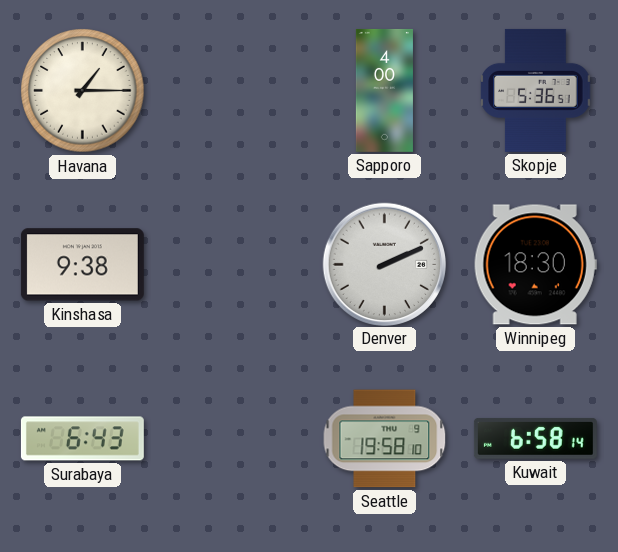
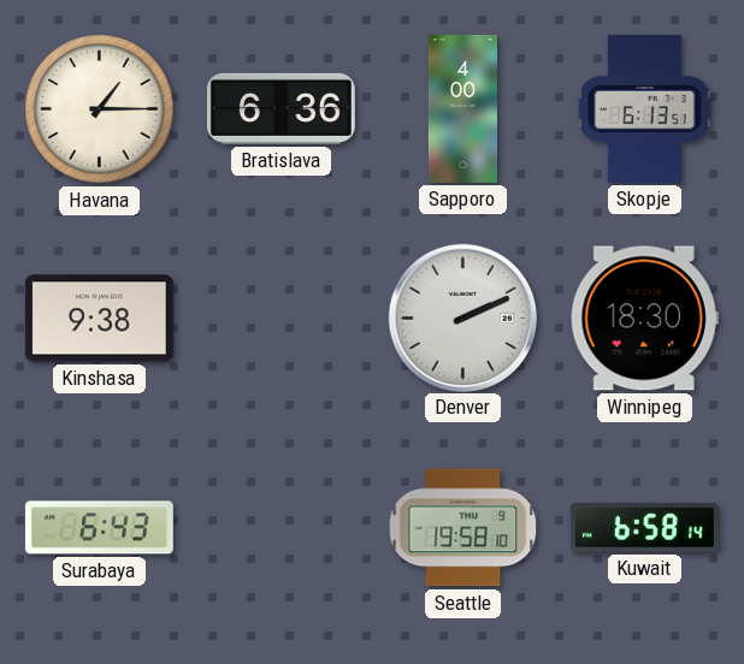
Bratislava: none -> 6:36
Skopje: 5:36 -> 6:13
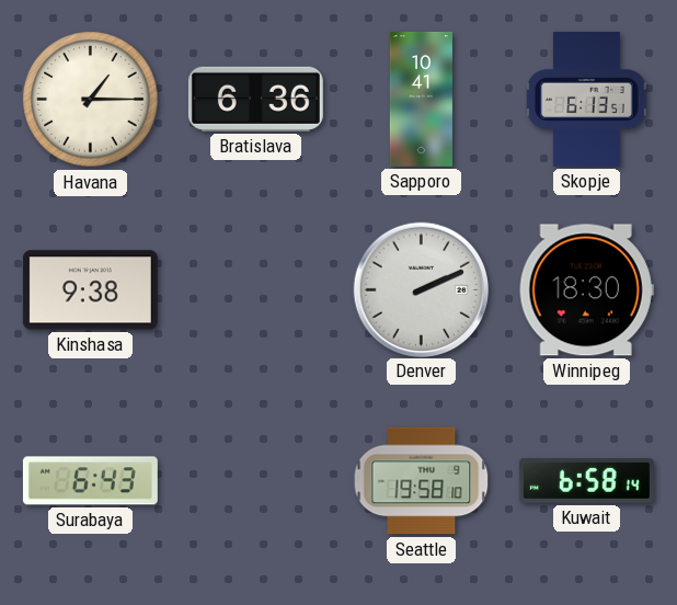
Sapporo: 4:00 -> 10:41
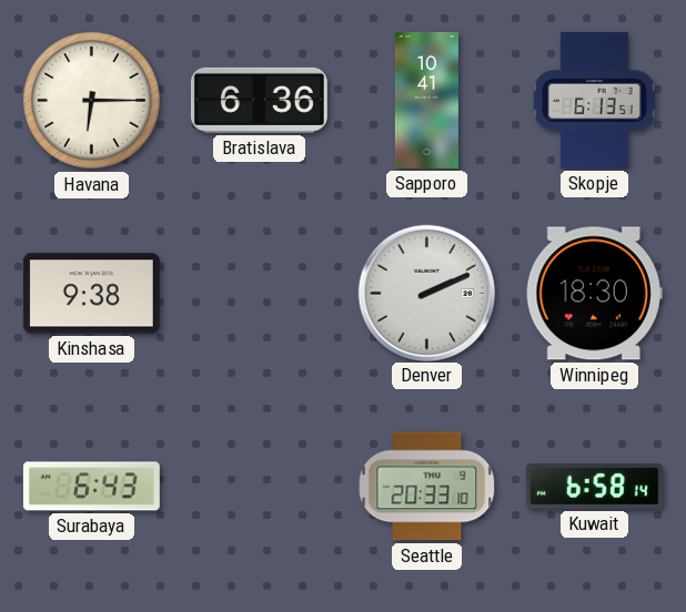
Havana: 1:15 -> 6:15
Seattle: 19:58 -> 20:33
